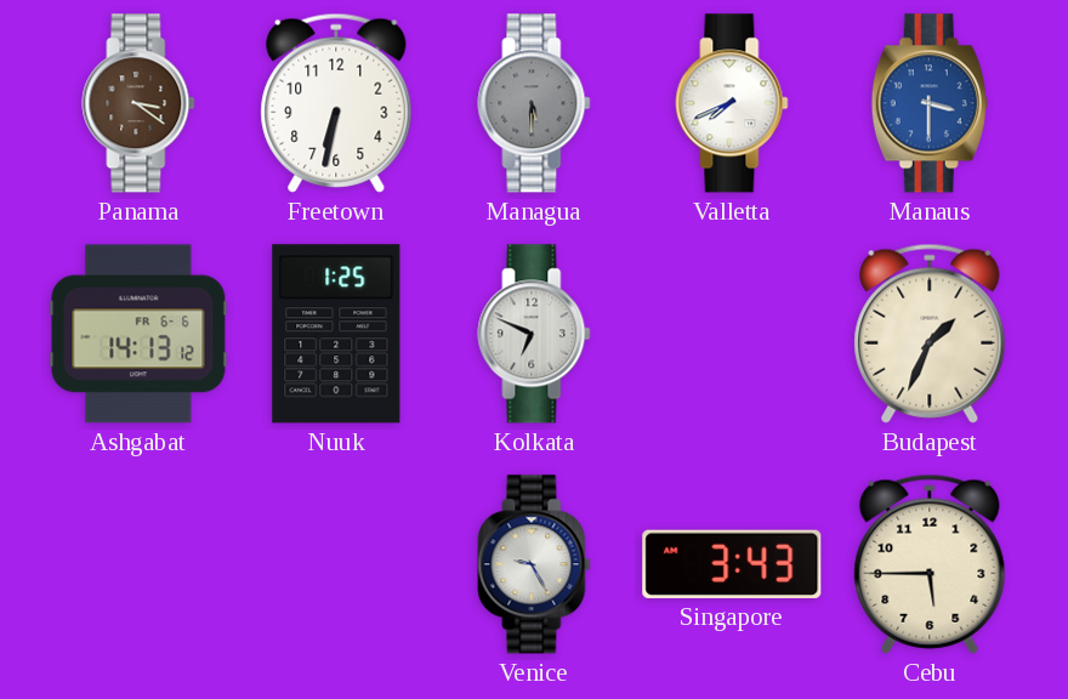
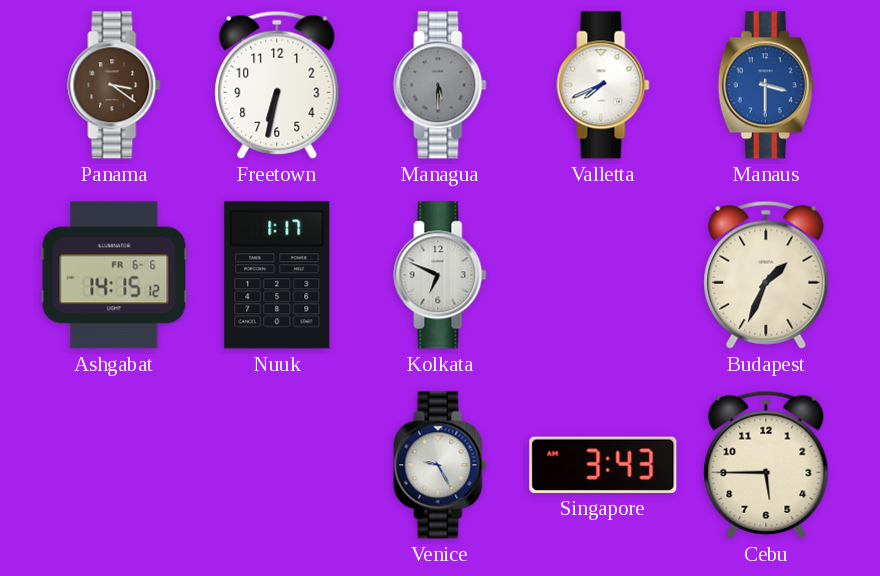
Ashgabat: 14:13 -> 14:15
Nuuk: 1:25 -> 1:17
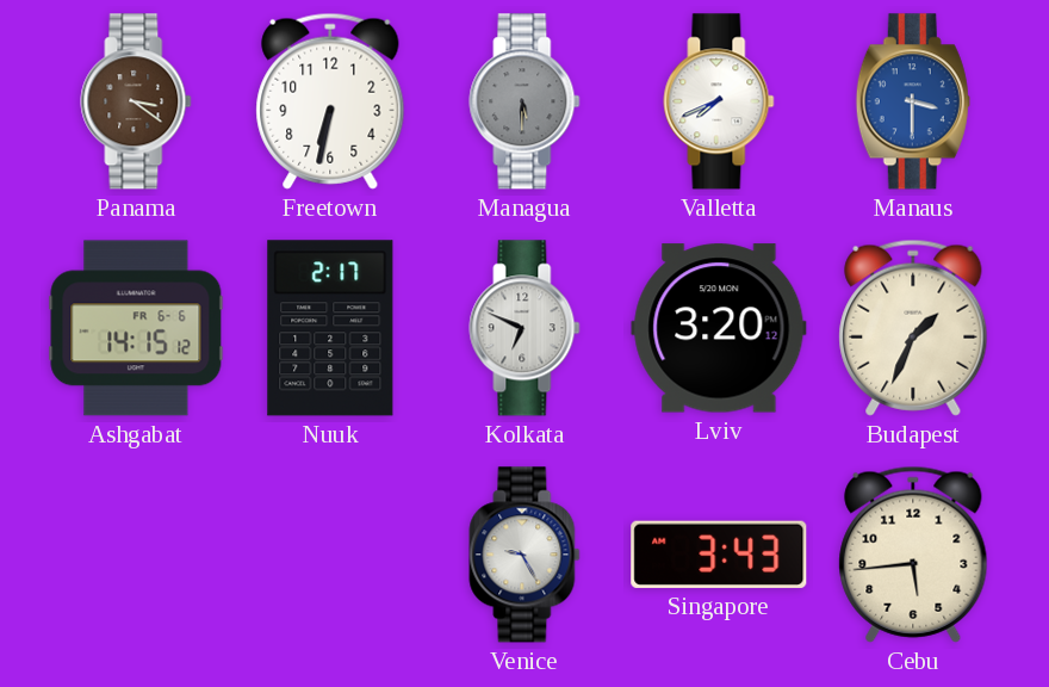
Nuuk: 1:17 -> 2:17
Lviv: none -> 3:20
Cebu: 5:45 -> 5:44
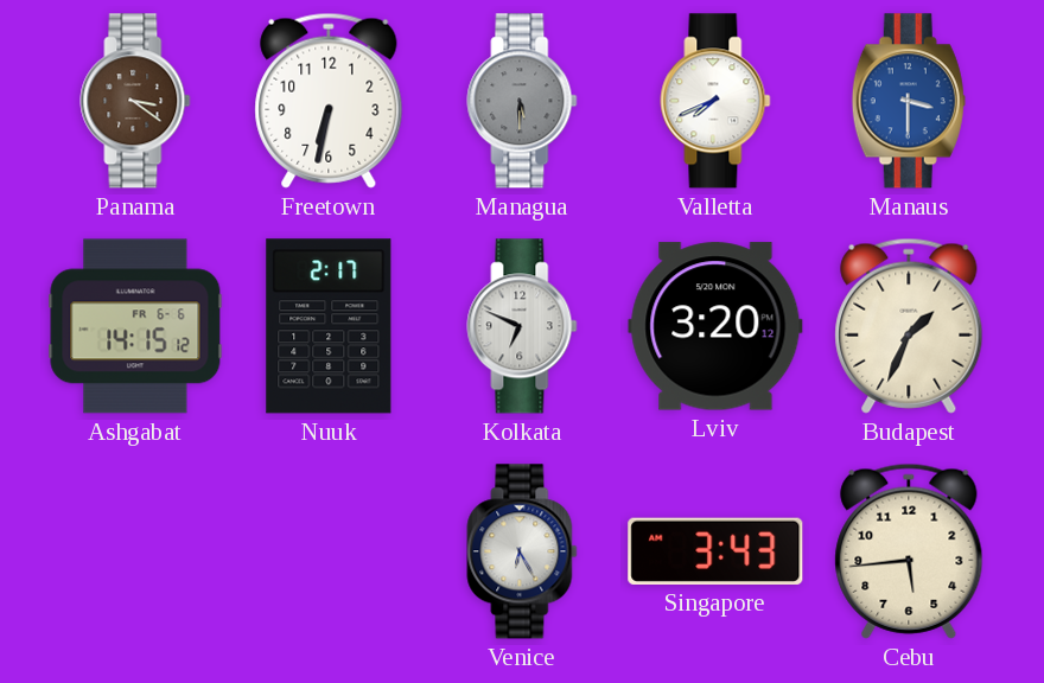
Venice: 9:25 -> 6:25
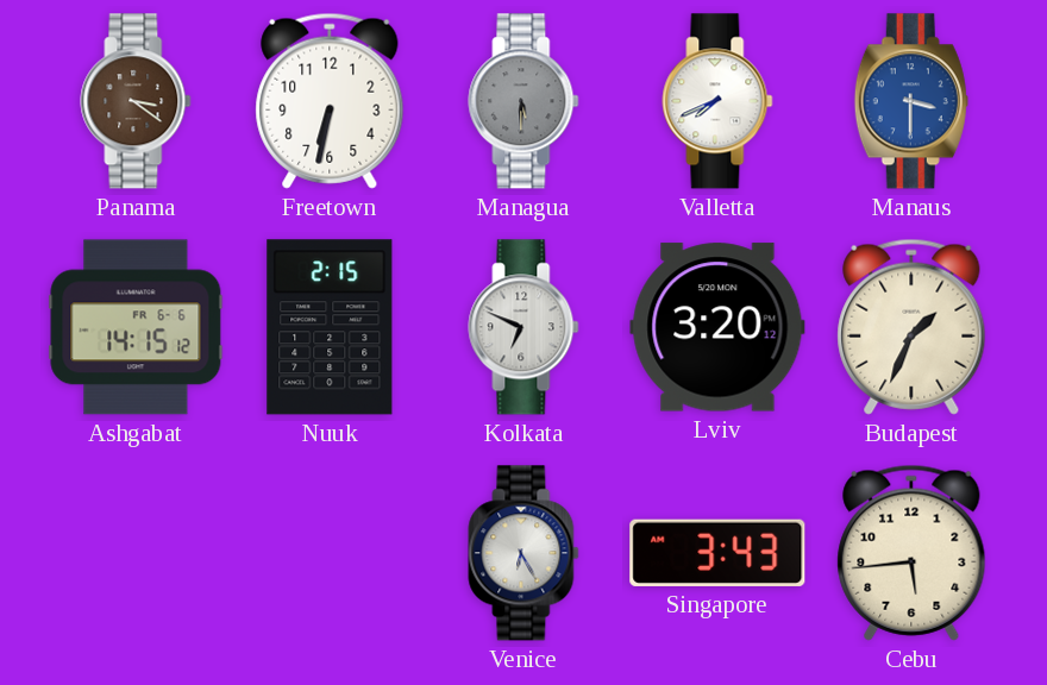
Nuuk: 2:17 -> 2:15
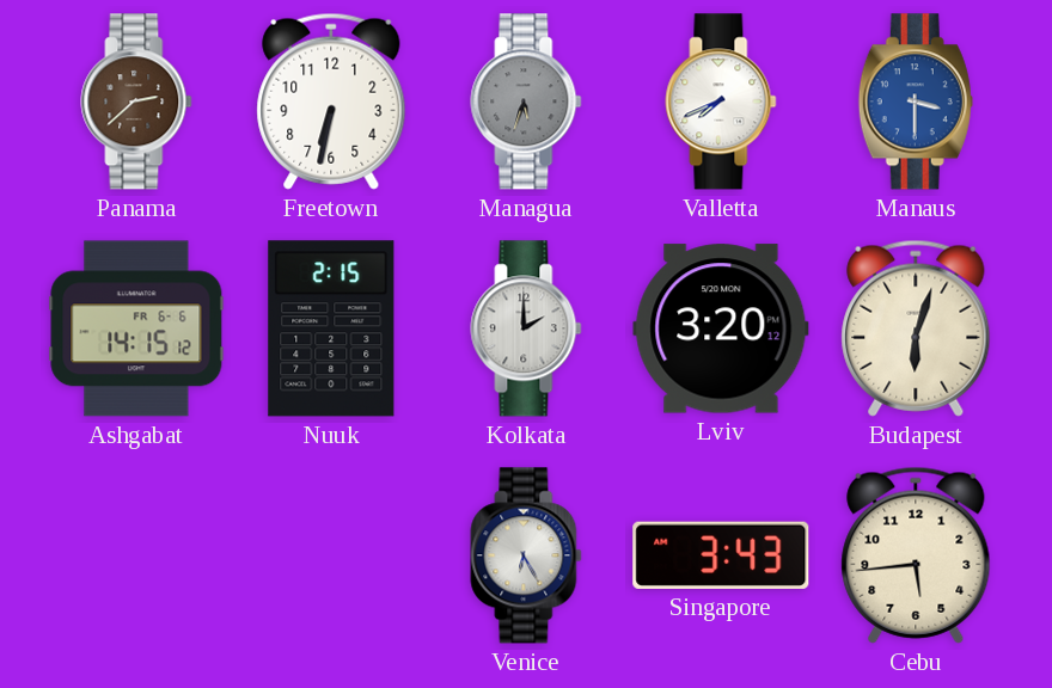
Panama: 3:21 -> 2:38
Managua: 5:30 -> 5:33
Kolkata: 6:49 -> 2:00
Budapest: 1:34 -> 6:03
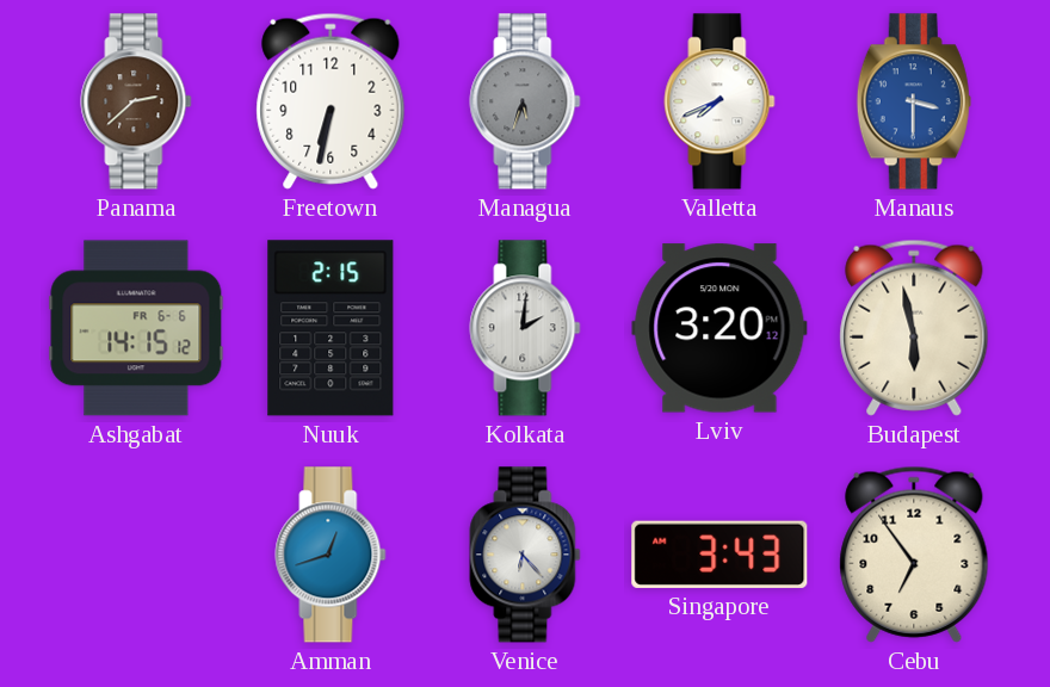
Kolkata: 2:00 -> 2:01
Budapest: 6:03 -> 5:58
Amman: none -> 12:42
Venice: 6:25 -> 6:23
Cebu: 5:44 -> 6:54
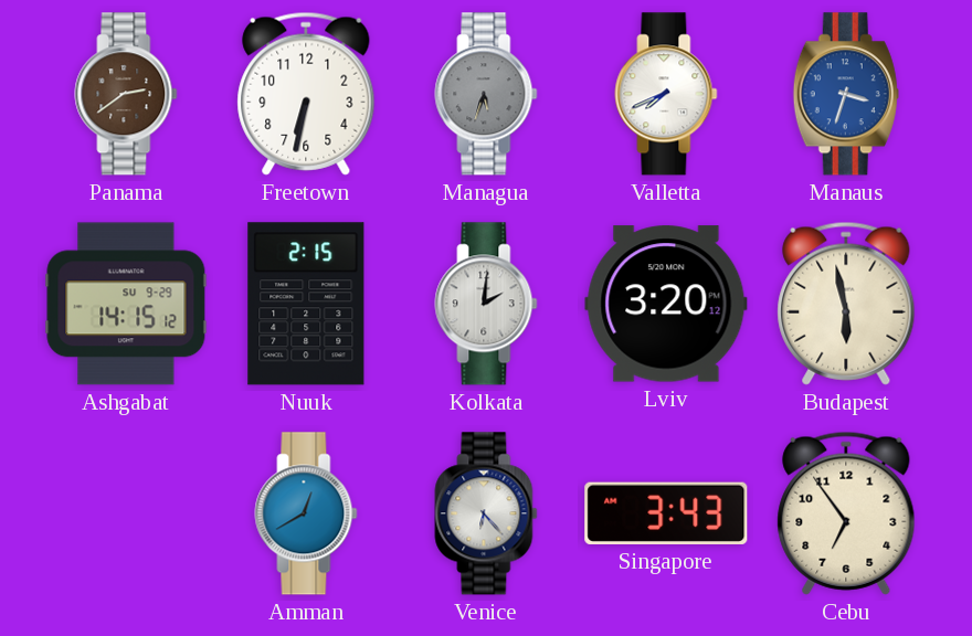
Panama: 2:38 -> 2:39
Manaus: 3:30 -> 3:33
Ashgabat date: FR 6-6 -> SU 9-29
Amman: 12:42 -> 12:40
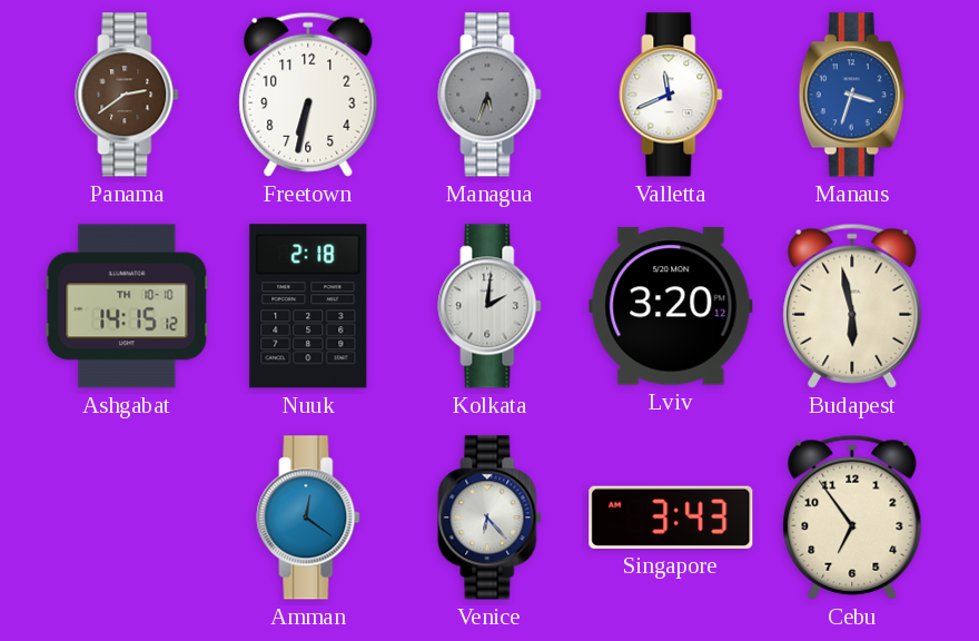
Valletta: 7:41 -> 11:41
Ashgabat date: SU 9-29 -> TH 10-10
Nuuk: 2:15 -> 2:18
Amman: 12:40 -> 12:21
